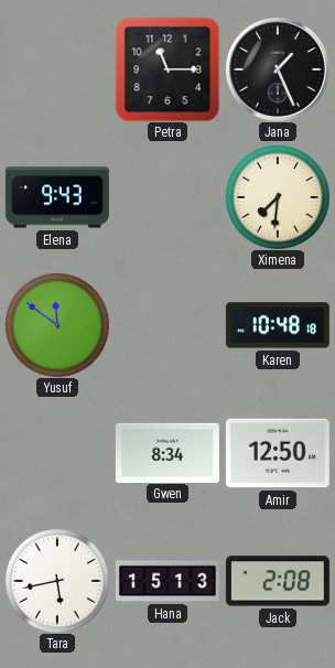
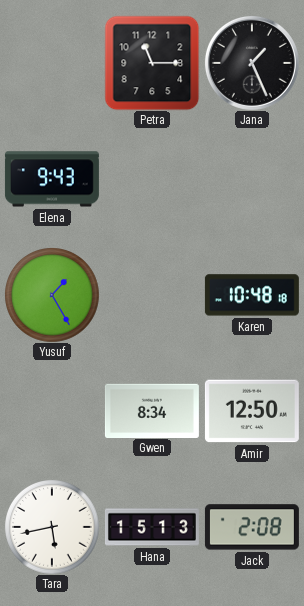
Ximena: 7:31 -> none
Yusuf: 11:51 -> 1:25
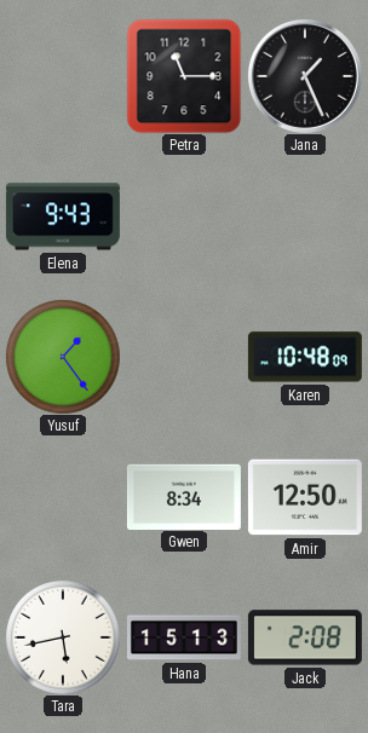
Yusuf: 1:25 -> 1:24
Karen: 10:48:18 -> 10:48:09
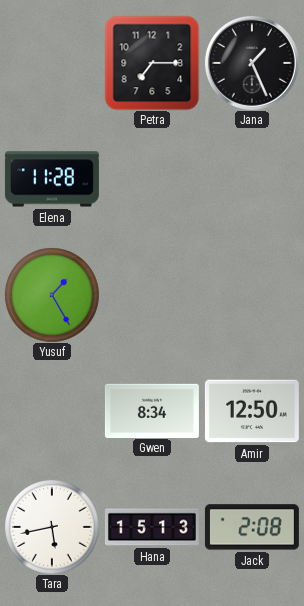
Petra: 11:15 -> 7:15
Elena: 9:43 -> 11:28
Yusuf: 1:24 -> 1:25
Karen: 10:48 -> none
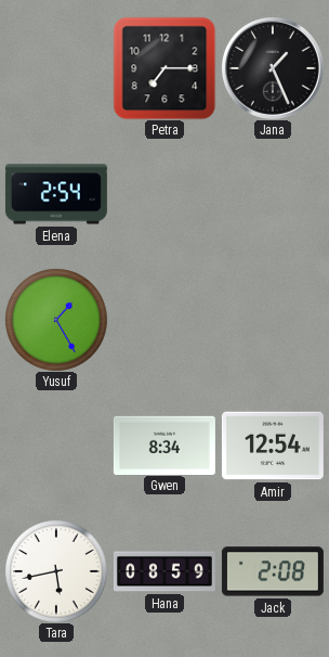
Elena: 11:28 -> 2:54
Amir: 12:50 -> 12:54
Hana: 15:13 -> 08:59
